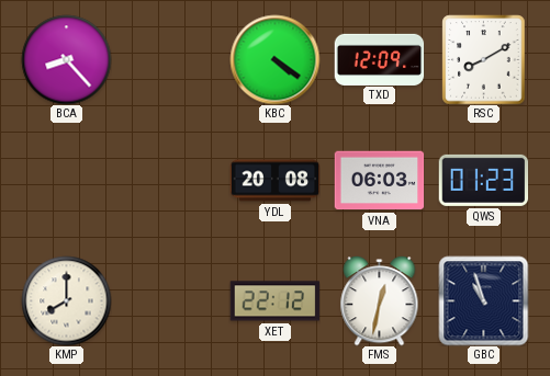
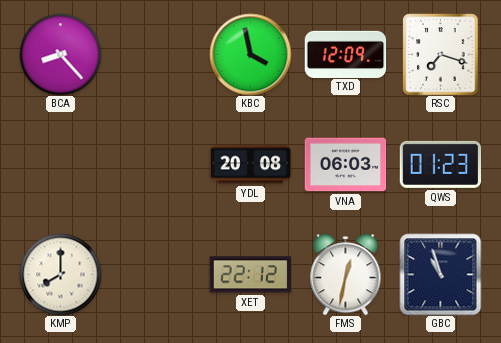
KBC: 4:21 -> 3:58
RSC: 8:10 -> 7:18
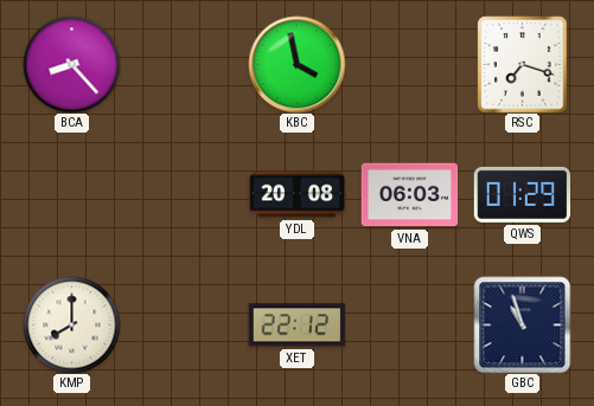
TXD: 12:09 -> none
QWS: 01:23 -> 01:29
FMS: 12:32 -> none
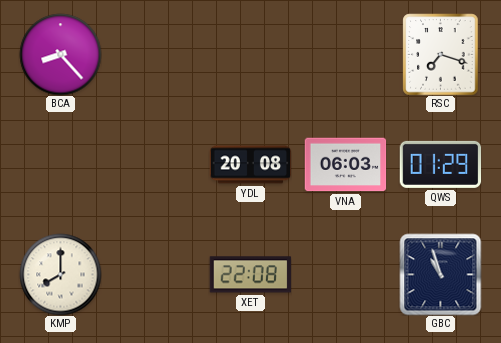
KBC: 3:58 -> none
XET: 22:12 -> 22:08
